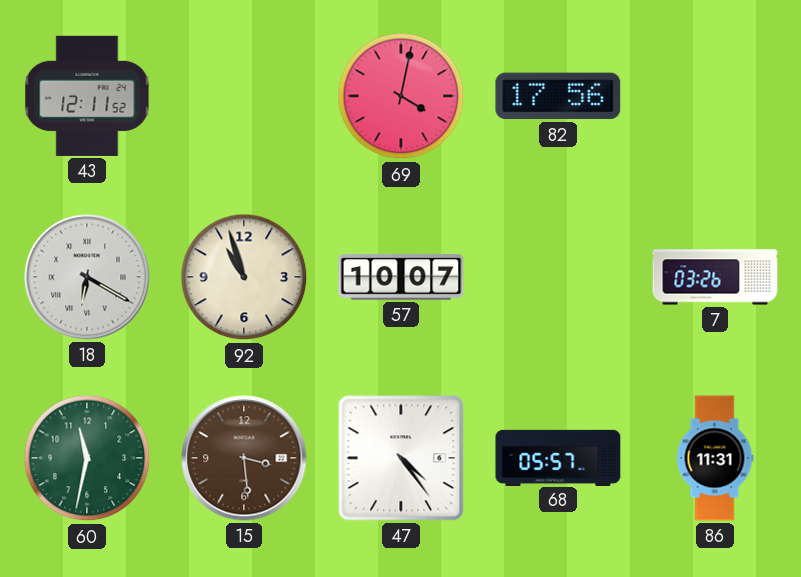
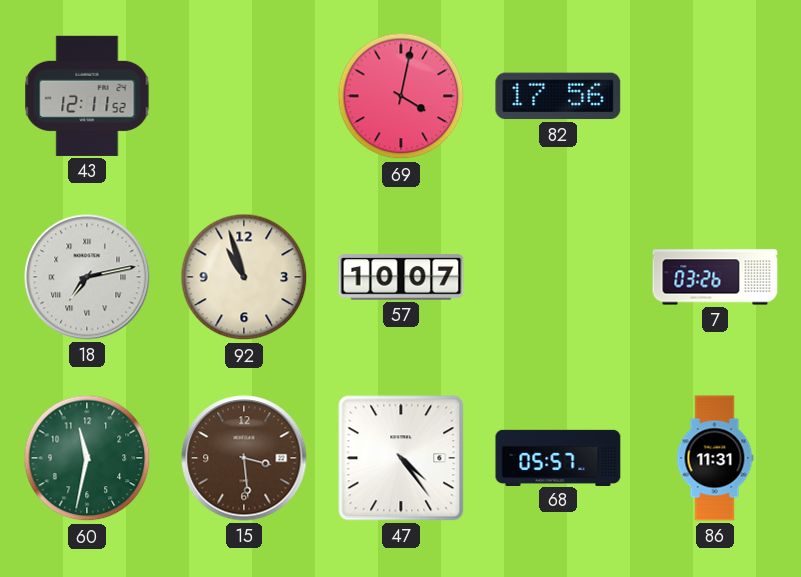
18: 6:20 -> 7:13
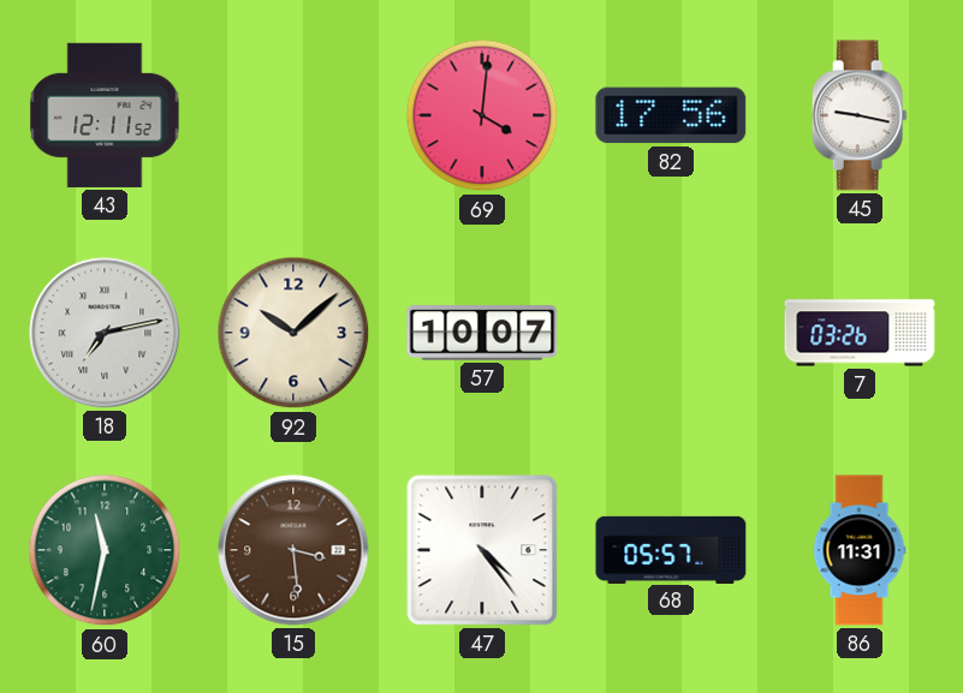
69: 4:02 -> 4:01
45: none -> 9:17
92: 10:57 -> 10:08
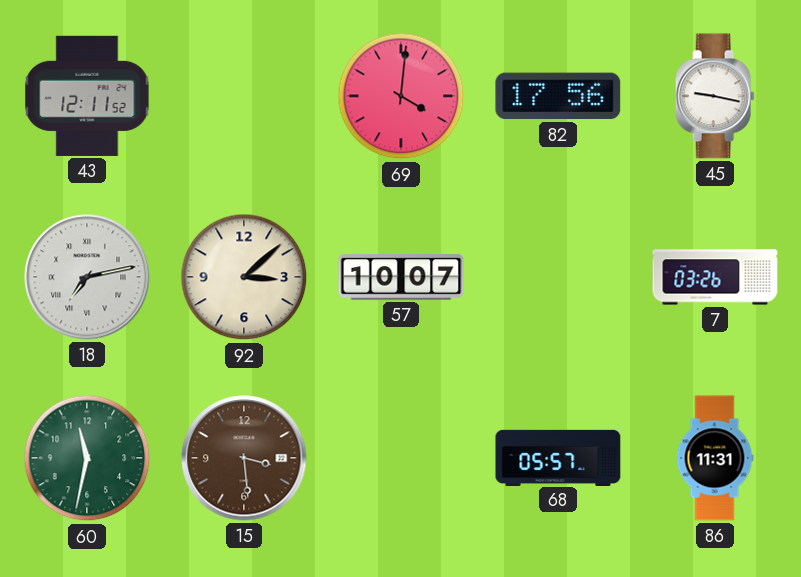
92: 10:08 -> 3:08
47: 4:24 -> none
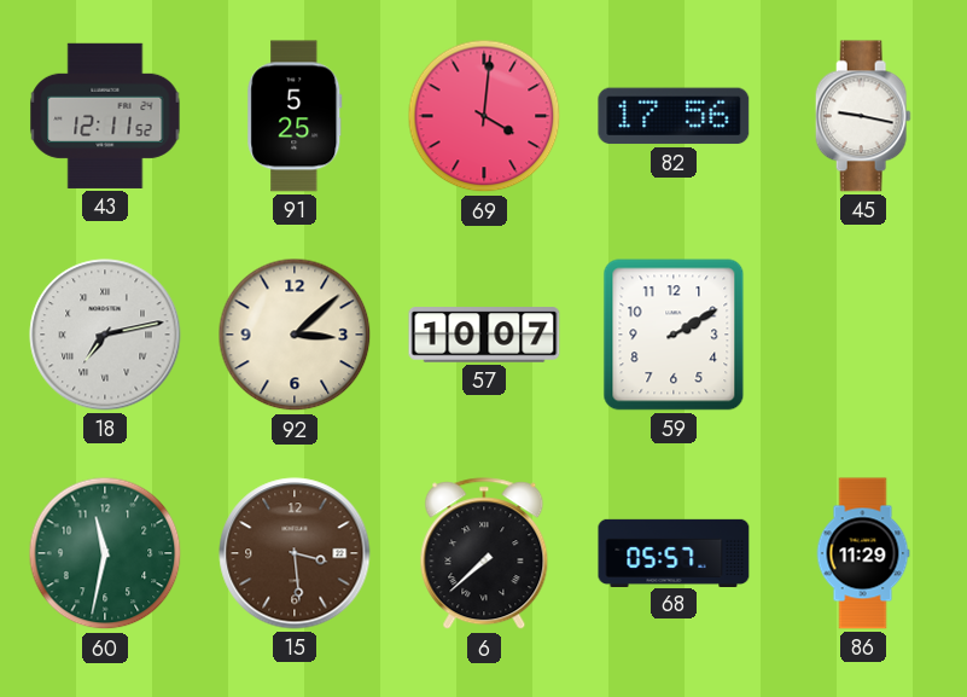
91: none -> 5:25
59: none -> 2:10
7: 03:26 -> none
6: none -> 7:38
86: 11:31 -> 11:29
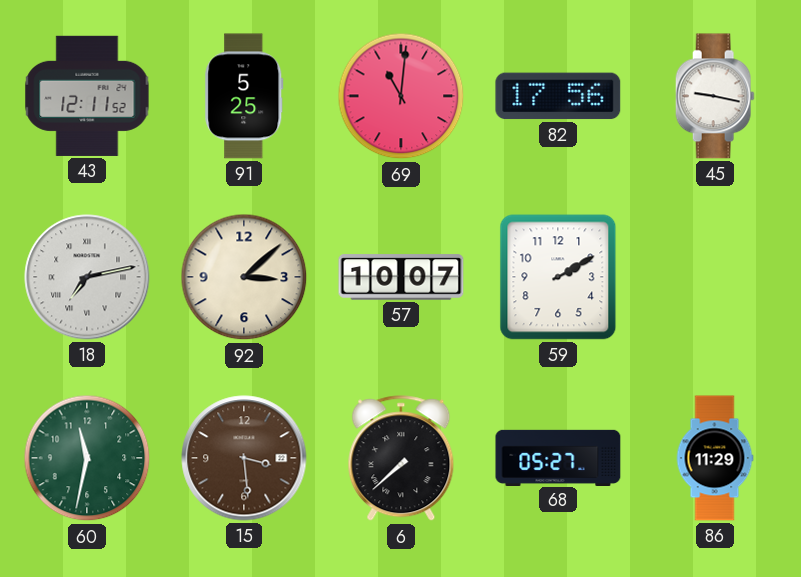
69: 4:01 -> 11:01
68: 05:57 -> 05:27
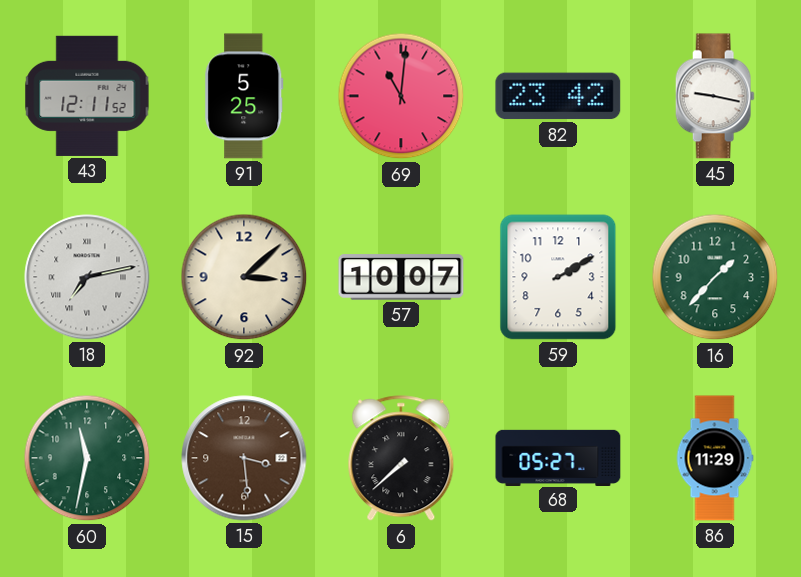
82: 17:56 -> 23:42
16: none -> 1:37
